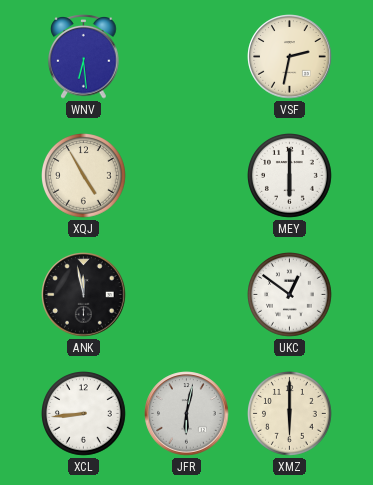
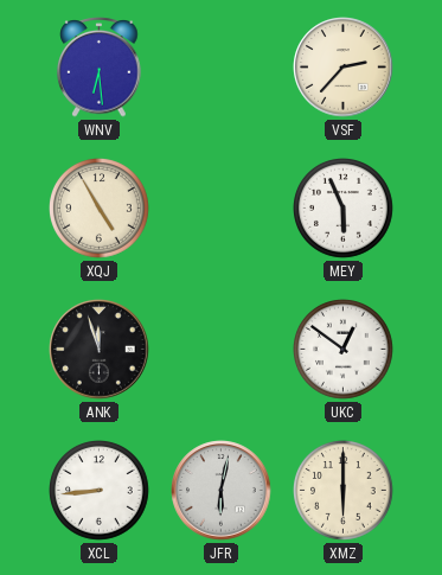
VSF: 2:32 -> 2:37
MEY: 6:00 -> 5:56
ANK: 11:58 -> 11:57
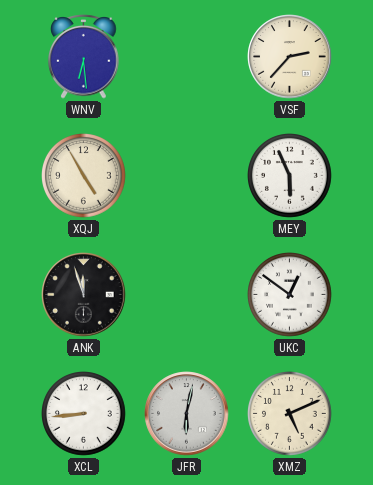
XMZ: 6:00 -> 5:11
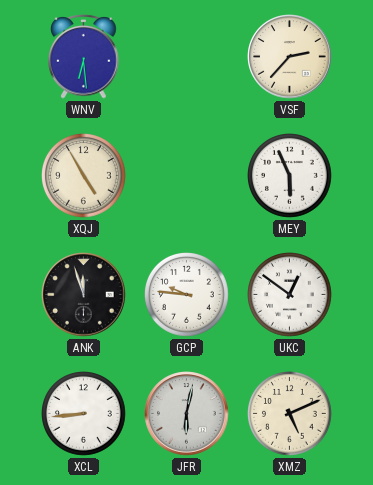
GCP: none -> 9:46
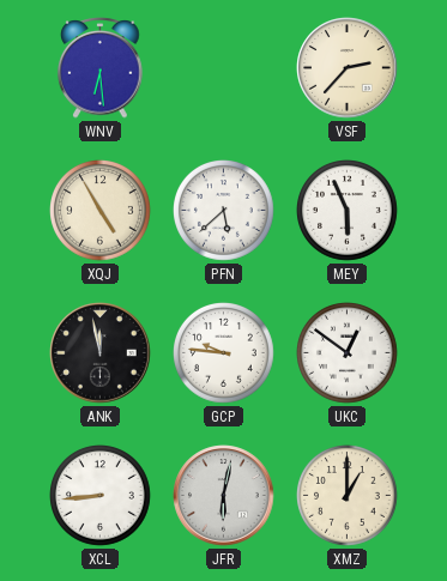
PFN: none -> 5:38
ANK: 11:57 -> 11:58
XMZ: 5:11 -> 1:00
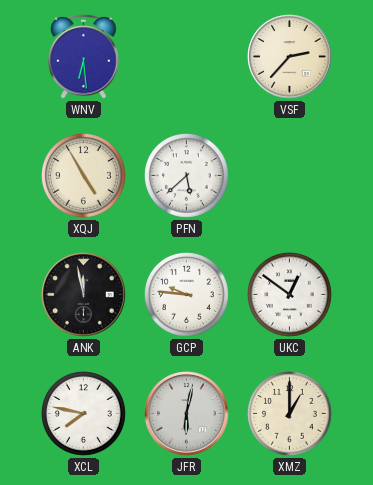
MEY: 5:56 -> none
XCL: 8:44 -> 7:47
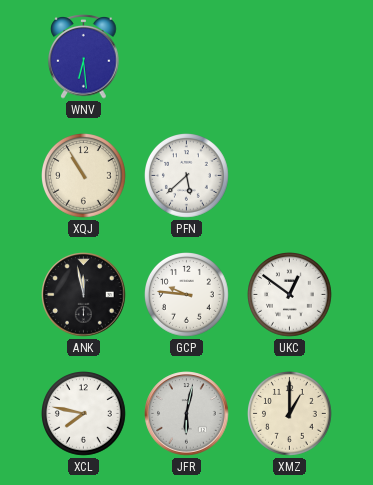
VSF: 2:37 -> none
XQJ: 4:55 -> 10:55
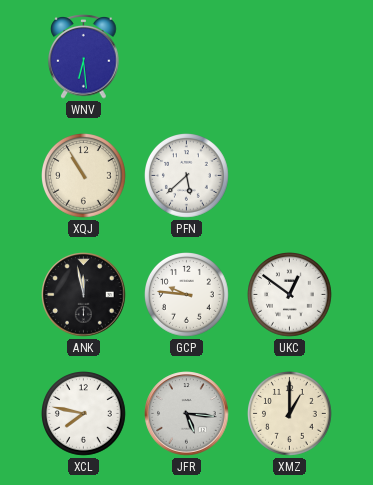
JFR: 6:02 -> 5:16
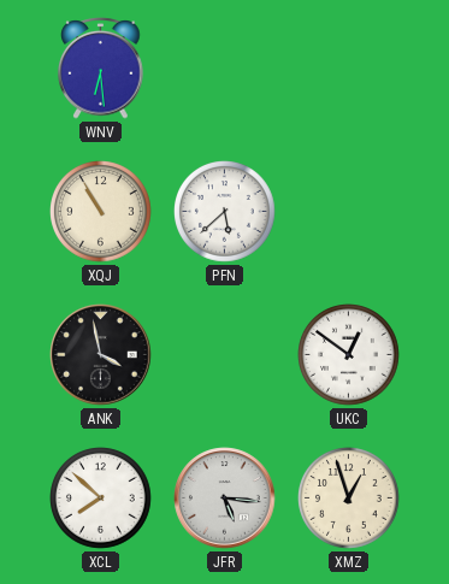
ANK: 11:58 -> 3:58
GCP: 9:46 -> none
XCL: 7:47 -> 7:52
XMZ: 1:00 -> 12:57
